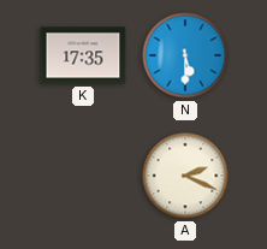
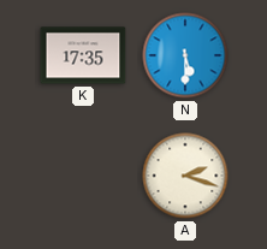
A: 2:19 -> 2:18
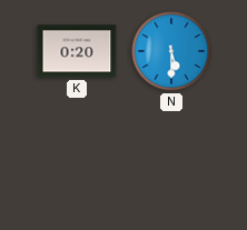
K: 17:35 -> 0:20
A: 2:18 -> none
